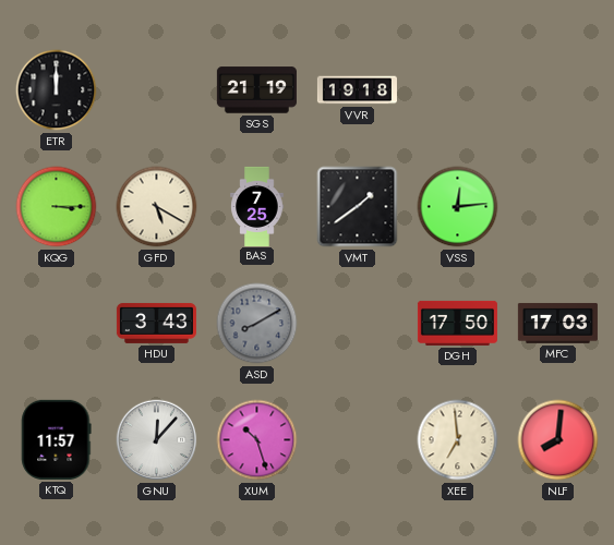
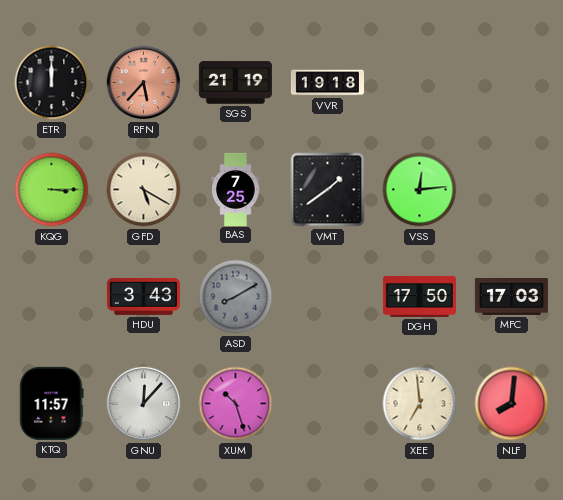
RFN: none -> 5:37
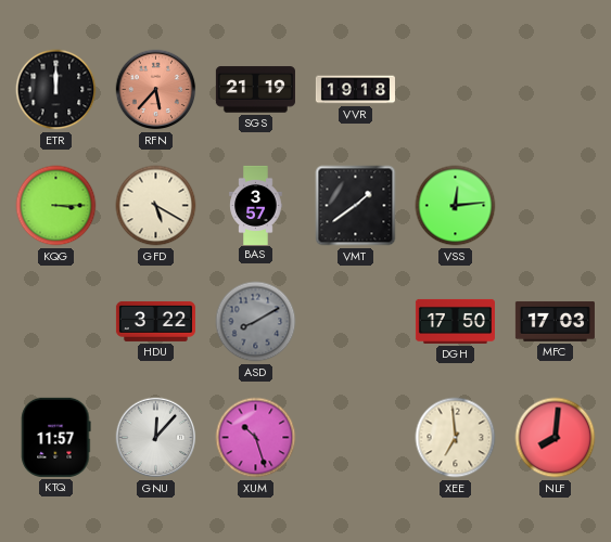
BAS: 7:25 -> 3:57
HDU: 3:43 -> 3:22
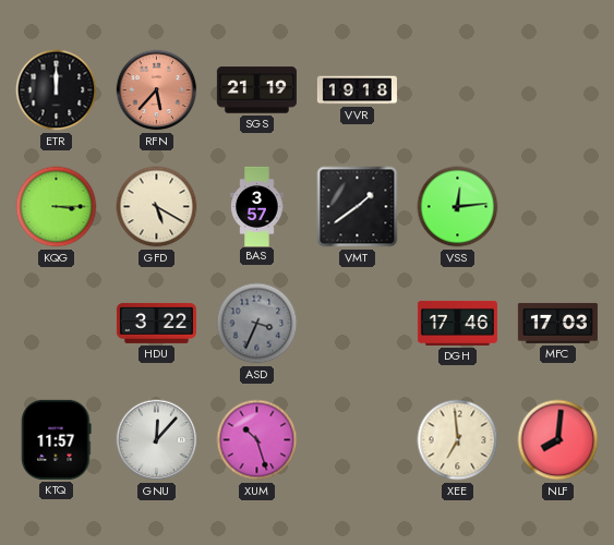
ASD: 8:10 -> 3:34
DGH: 17:50 -> 17:46
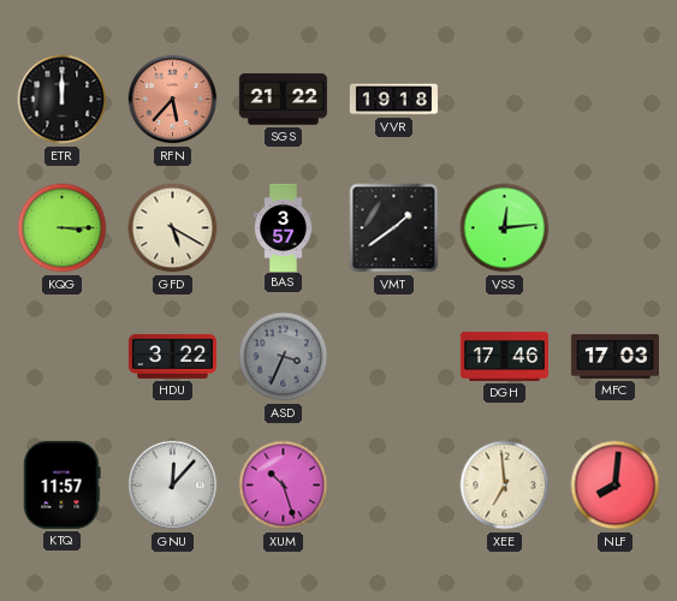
SGS: 21:19 -> 21:22
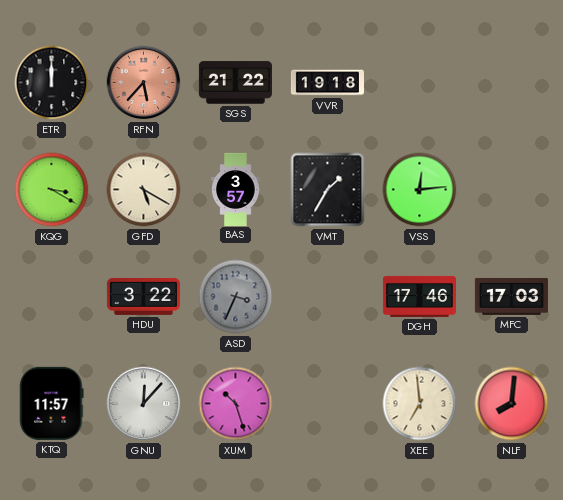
KQG: 3:15 -> 3:20
VMT: 1:39 -> 1:35
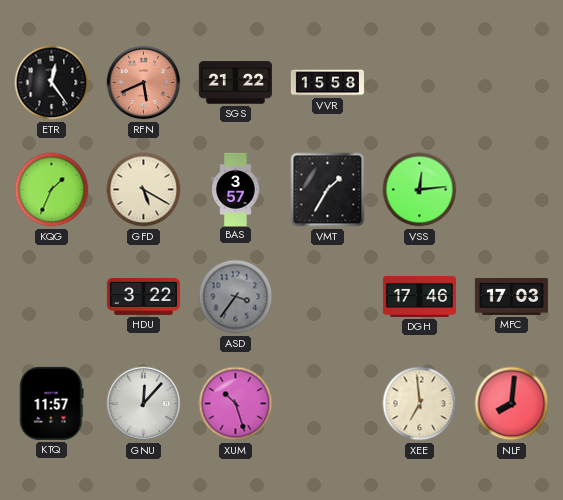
ETR: 12:00 -> 12:24
RFN: 5:37 -> 5:41
VVR: 19:18 -> 15:58
KQG: 3:20 -> 1:34
ASD: 3:34 -> 3:36
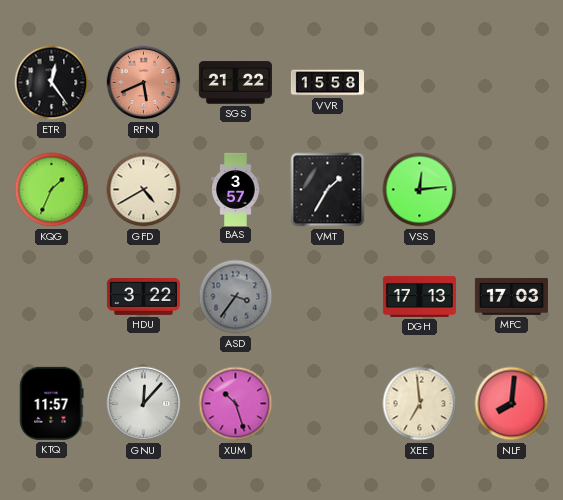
GFD: 5:20 -> 4:40
DGH: 17:46 -> 17:13
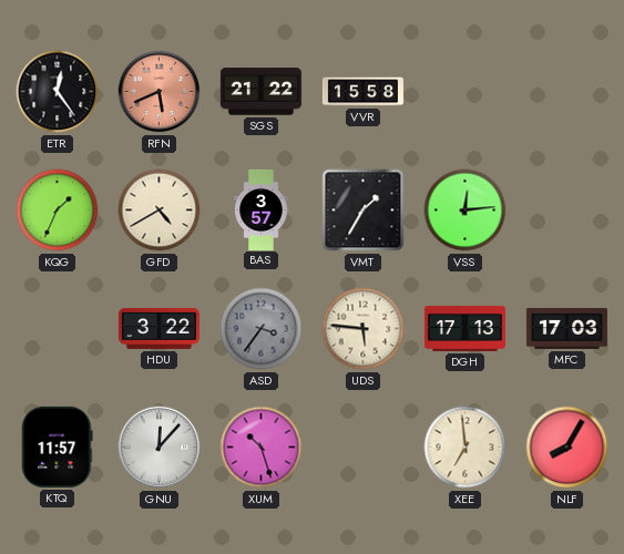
UDS: none -> 5:46
NLF: 8:01 -> 8:05
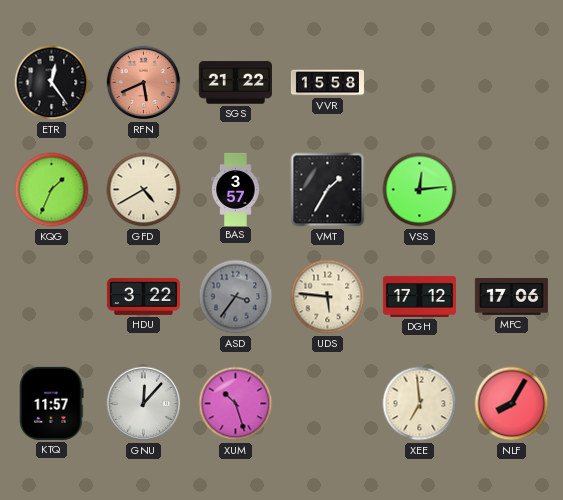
DGH: 17:13 -> 17:12
MFC: 17:03 -> 17:06
